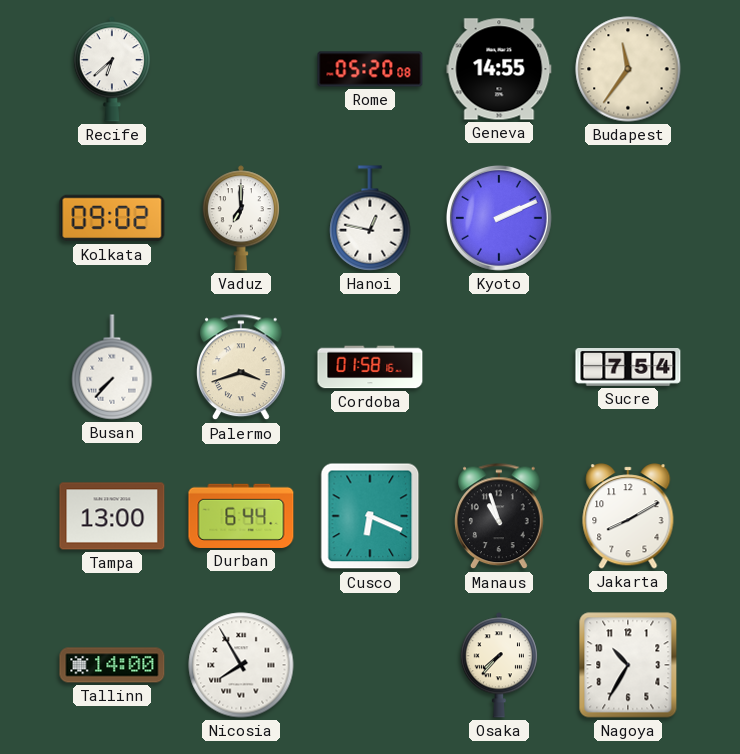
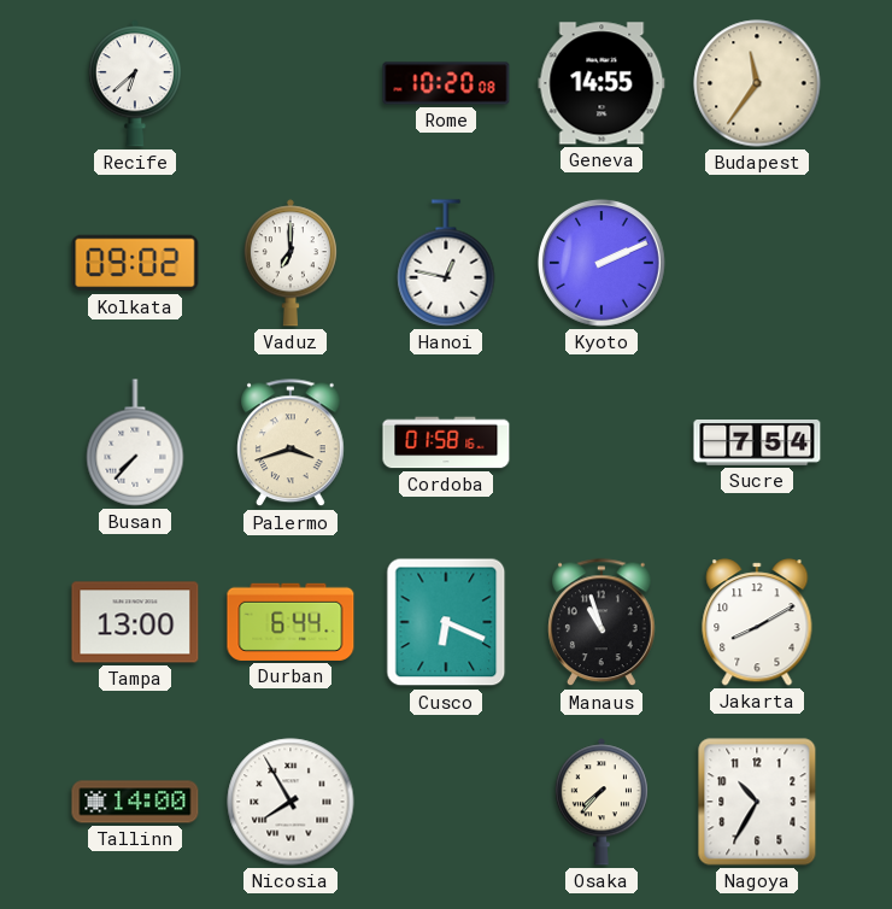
Rome: 05:20 -> 10:20
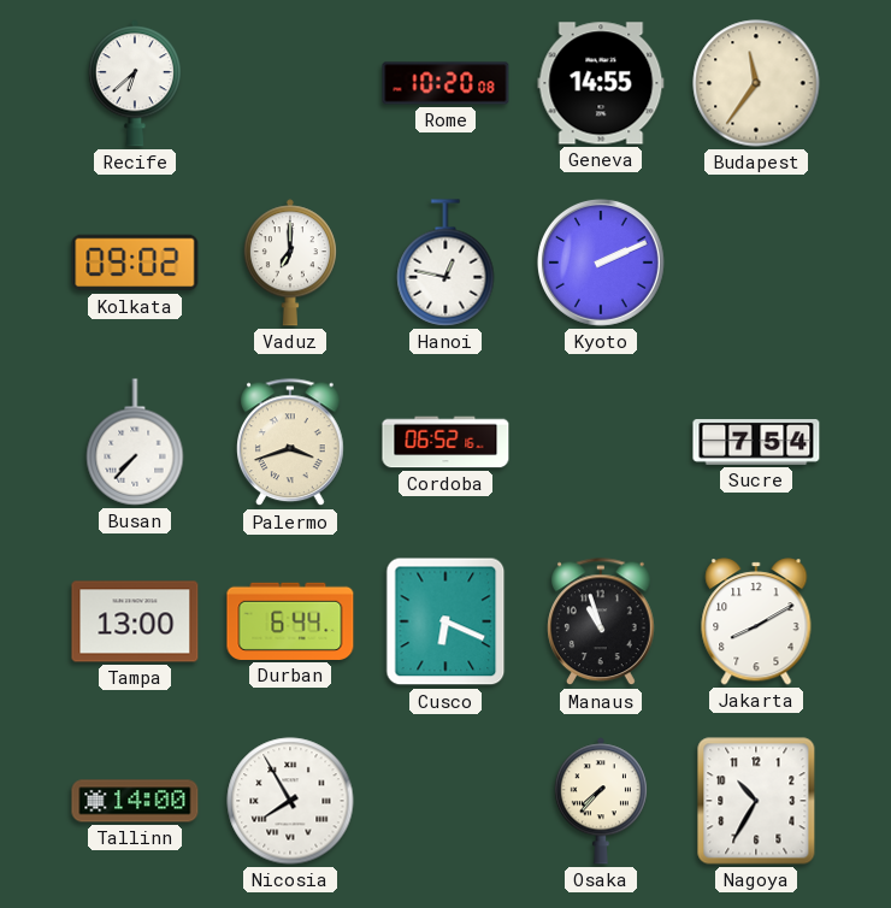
Cordoba: 01:58 -> 06:52
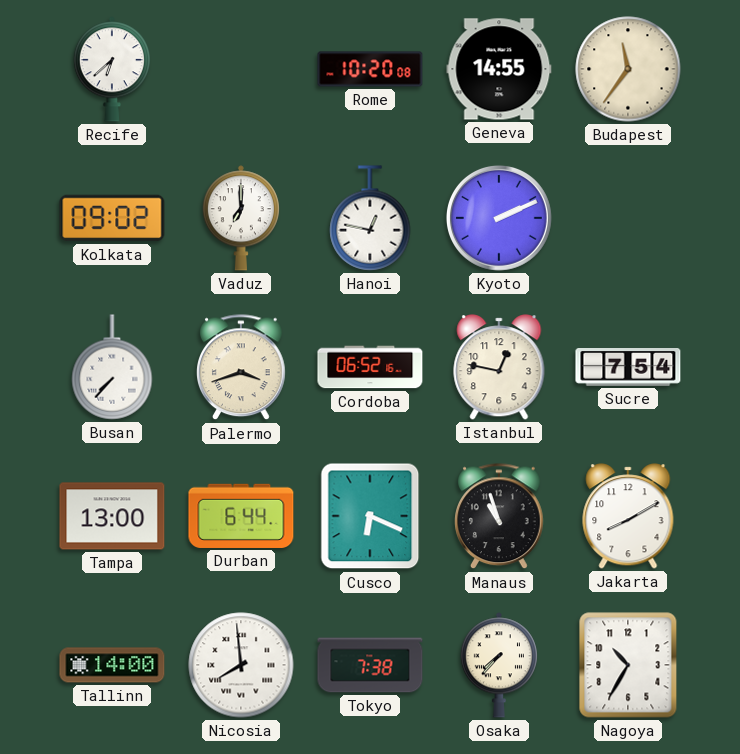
Istanbul: none -> 12:47
Nicosia: 7:55 -> 7:59
Tokyo: none -> 7:38
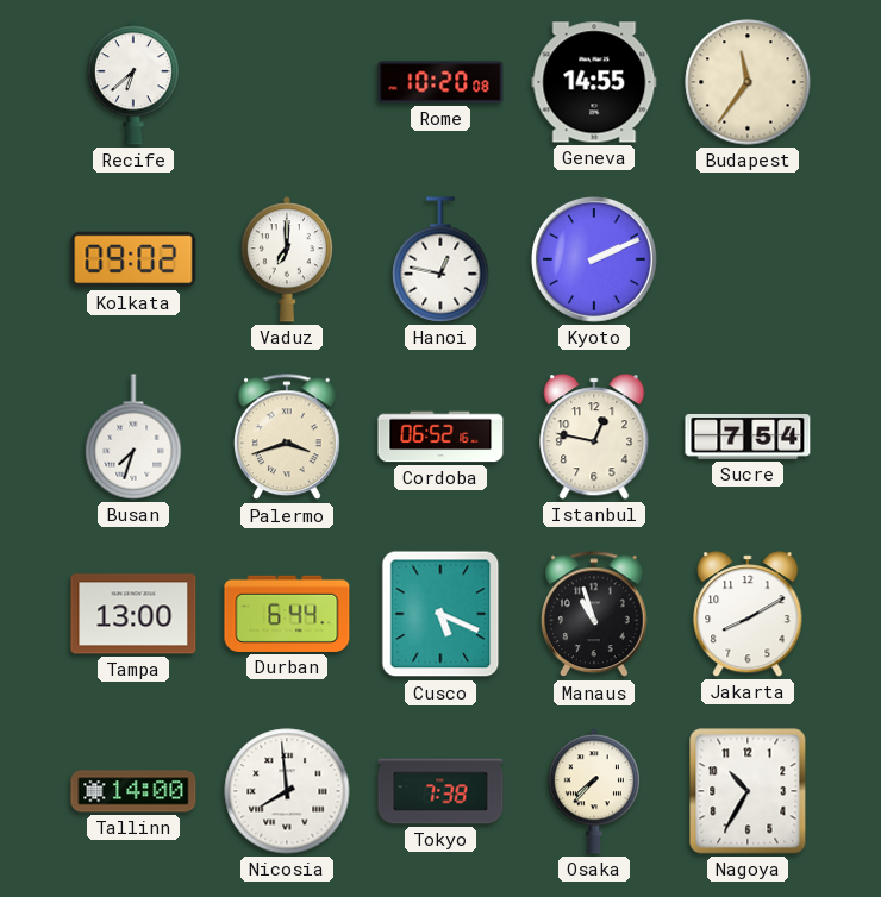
Busan: 7:37 -> 7:33
Cusco: 6:19 -> 5:19
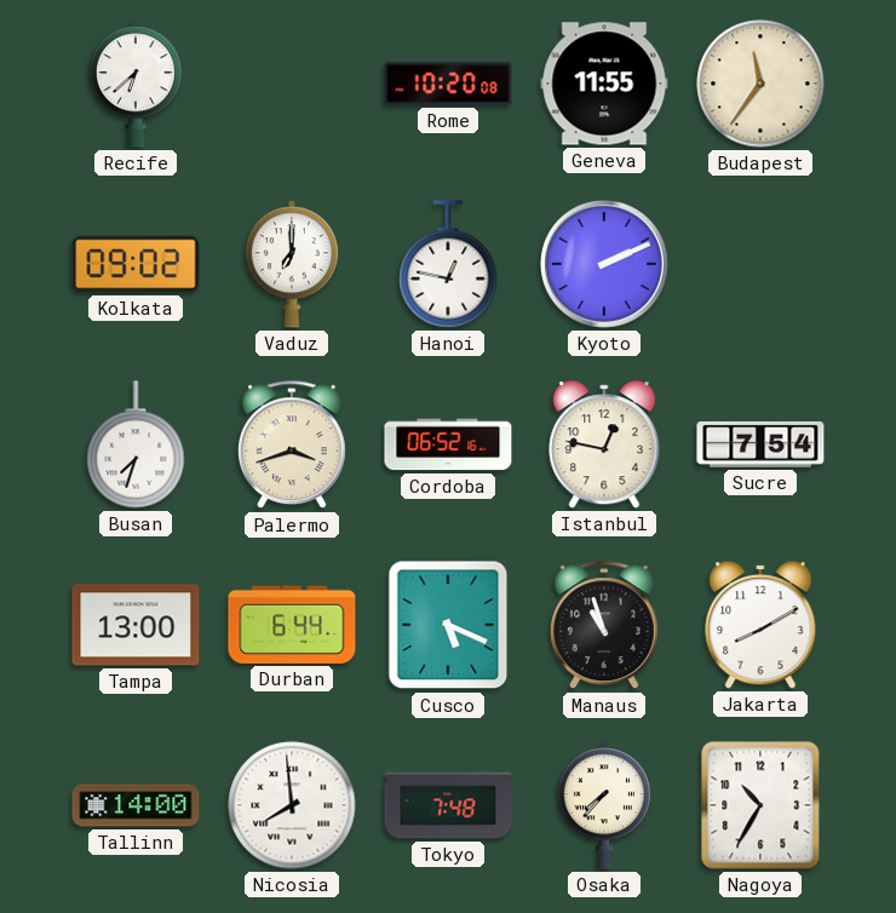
Geneva: 14:55 -> 11:55
Tokyo: 7:38 -> 7:48
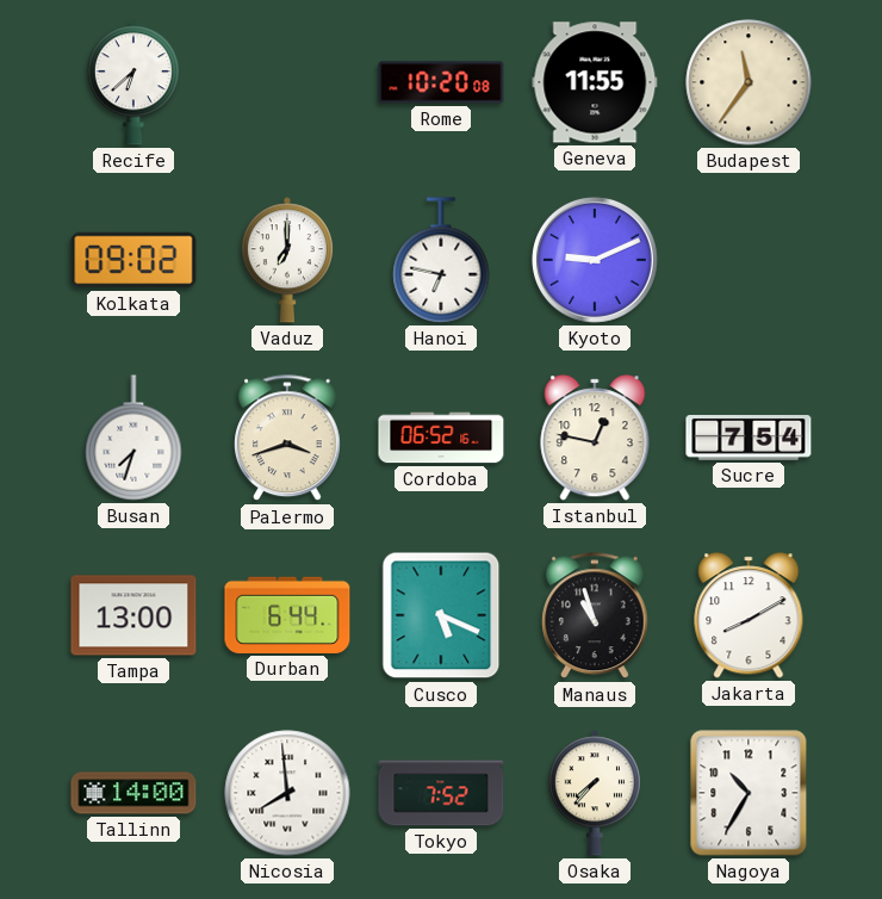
Hanoi: 12:47 -> 6:47
Kyoto: 2:11 -> 9:11
Tokyo: 7:48 -> 7:52
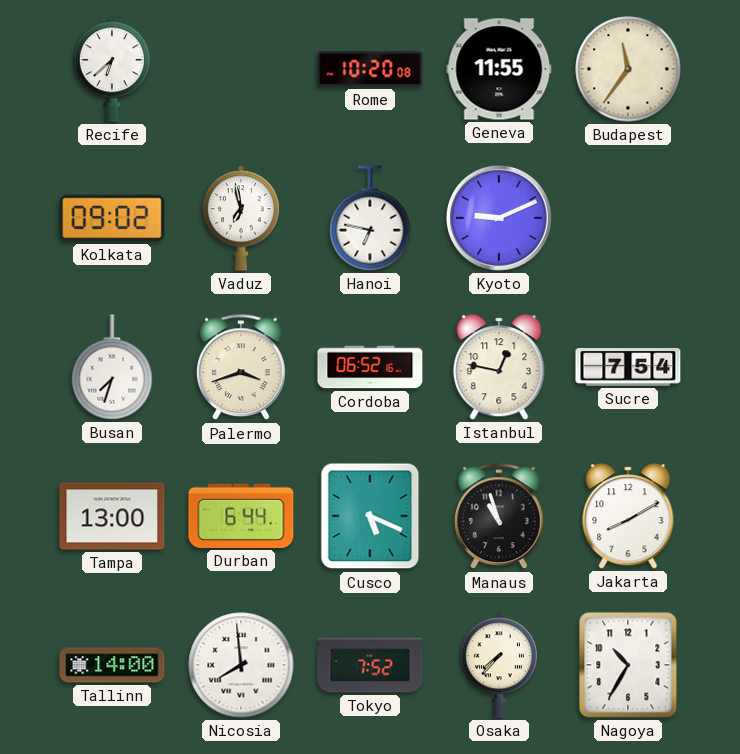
Vaduz: 7:00 -> 6:58
